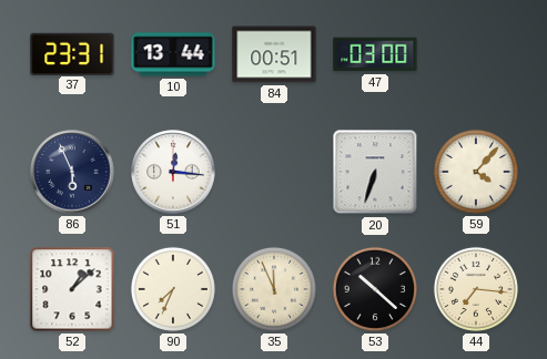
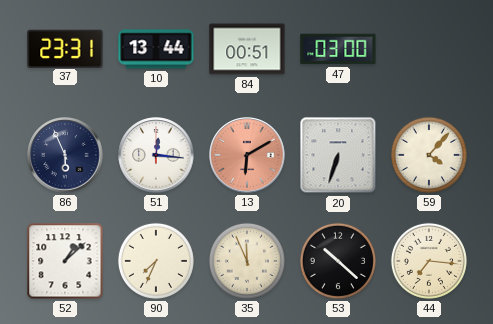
13: none -> 6:10
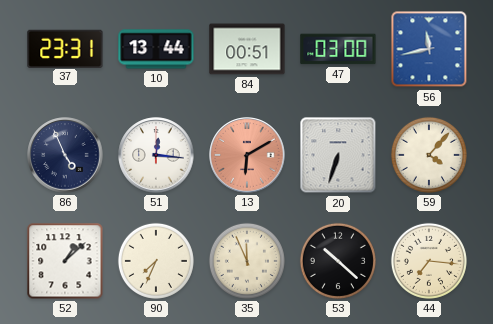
56: none -> 11:43
86: 5:56 -> 4:56
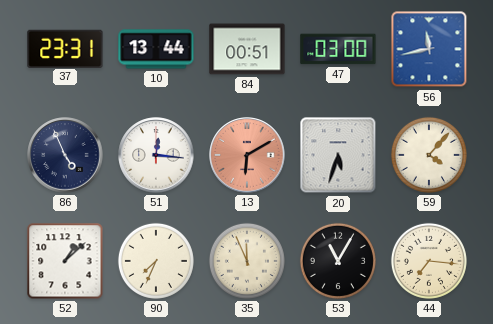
20: 6:33 -> 5:33
53: 10:22 -> 11:05
